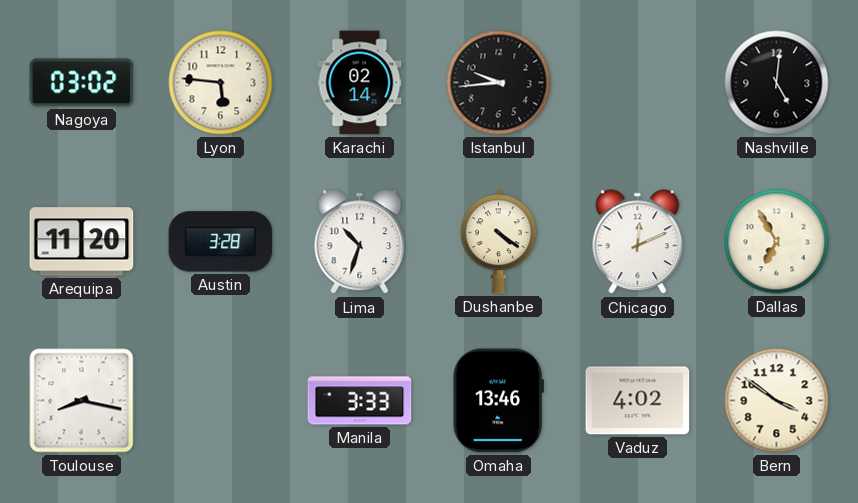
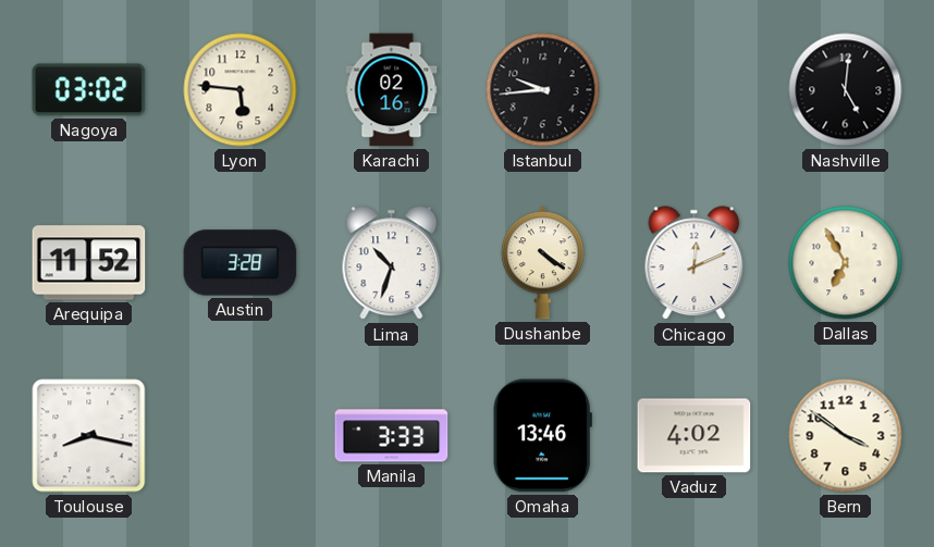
Karachi: 02:14 -> 02:16
Arequipa: 11:20 -> 11:52
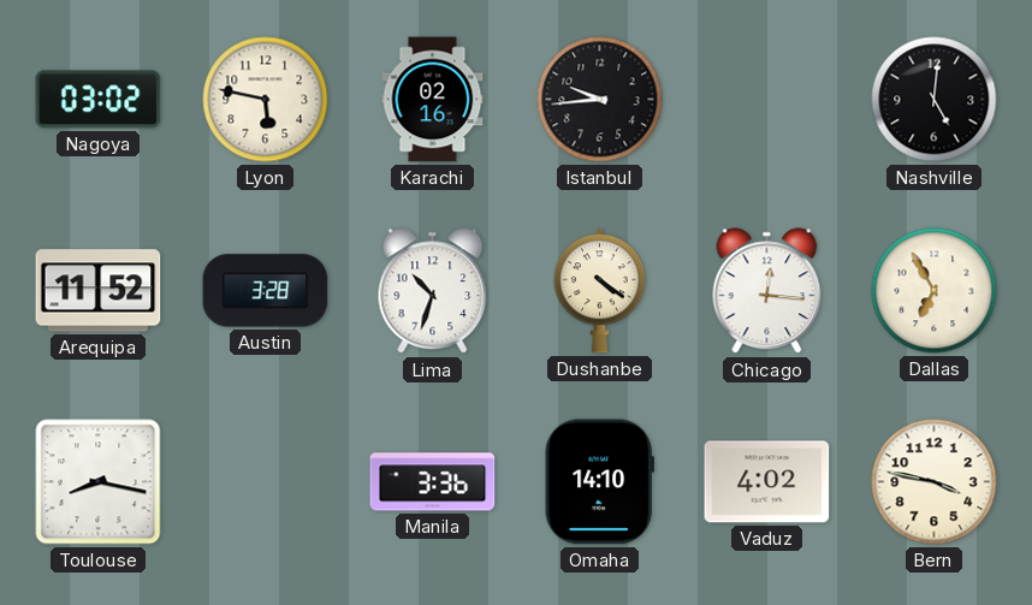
Lyon: 5:46 -> 5:47
Chicago: 12:11 -> 12:16
Manila: 3:33 -> 3:36
Omaha: 13:46 -> 14:10
Bern: 3:51 -> 3:47
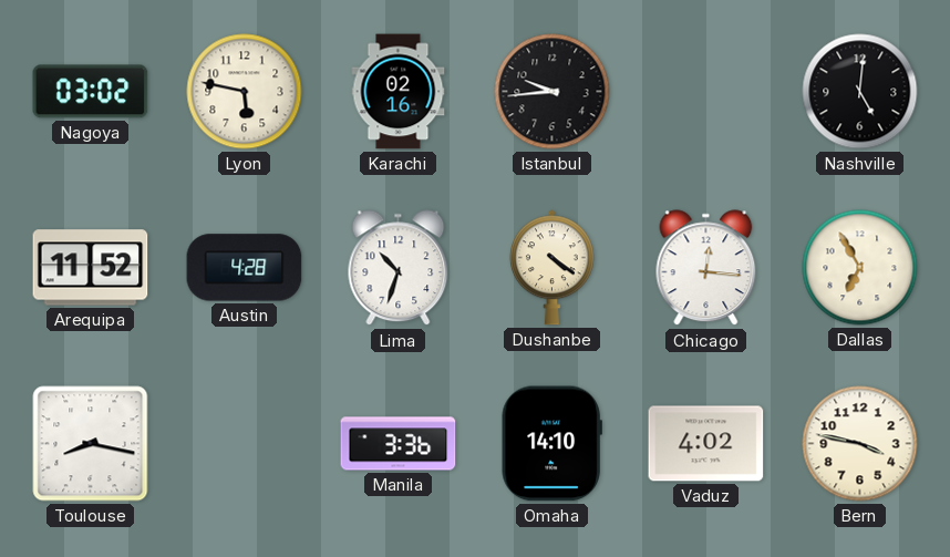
Austin: 3:28 -> 4:28
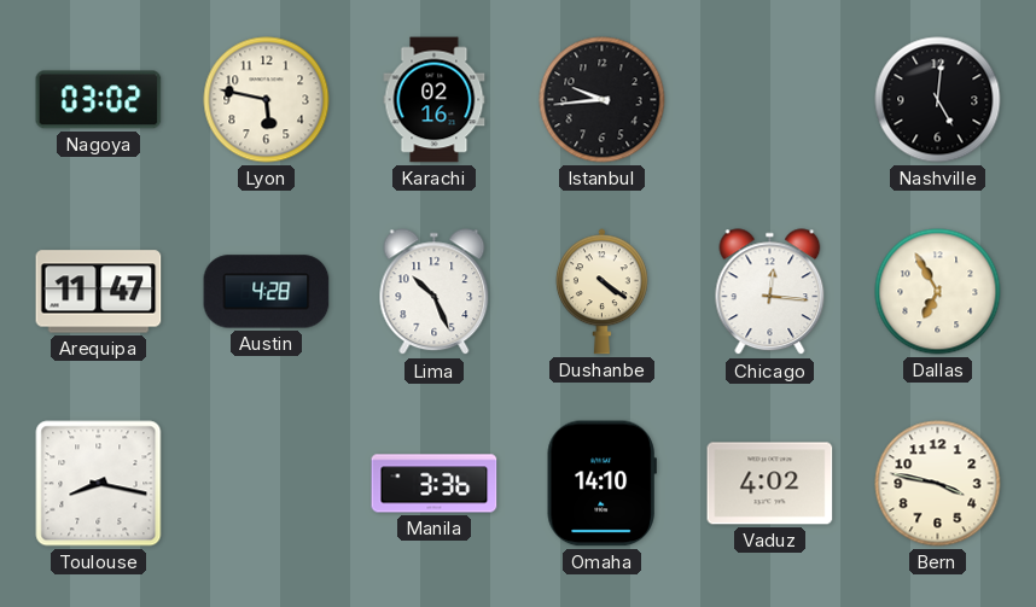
Arequipa: 11:52 -> 11:47
Lima: 10:33 -> 10:26
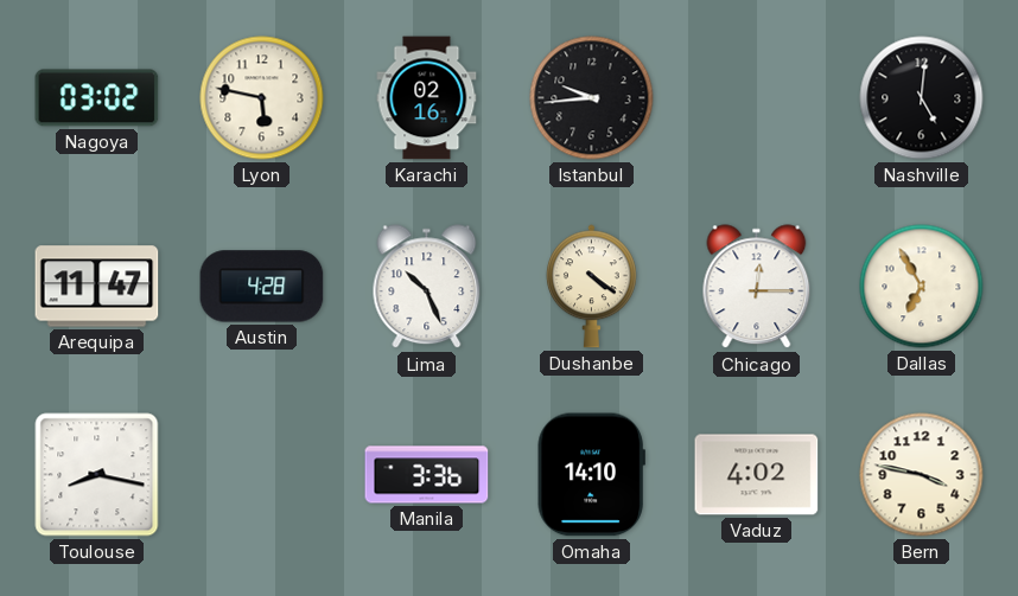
Chicago: 12:16 -> 12:15
